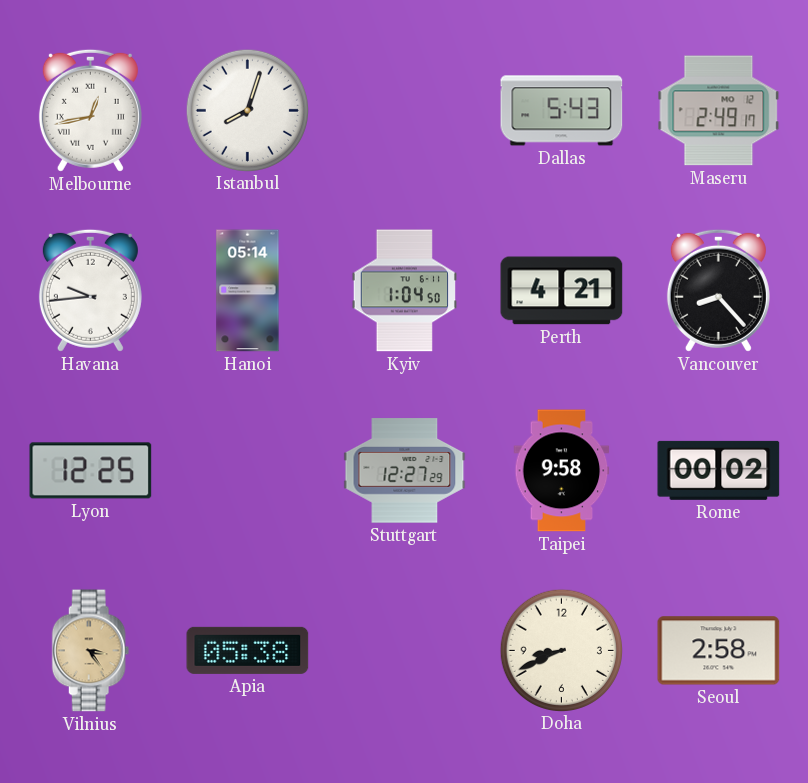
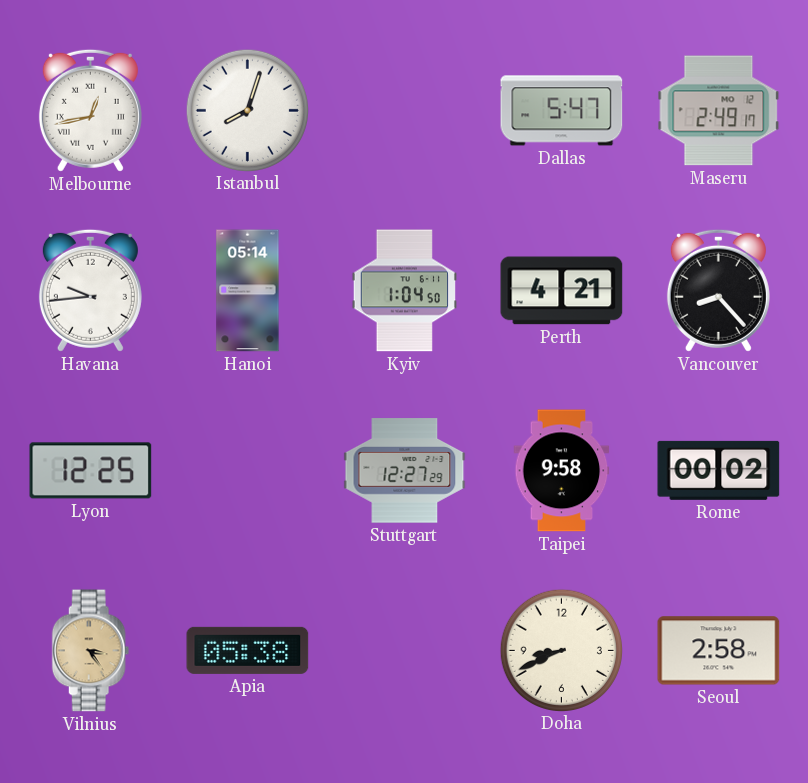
Dallas: 5:43 -> 5:47
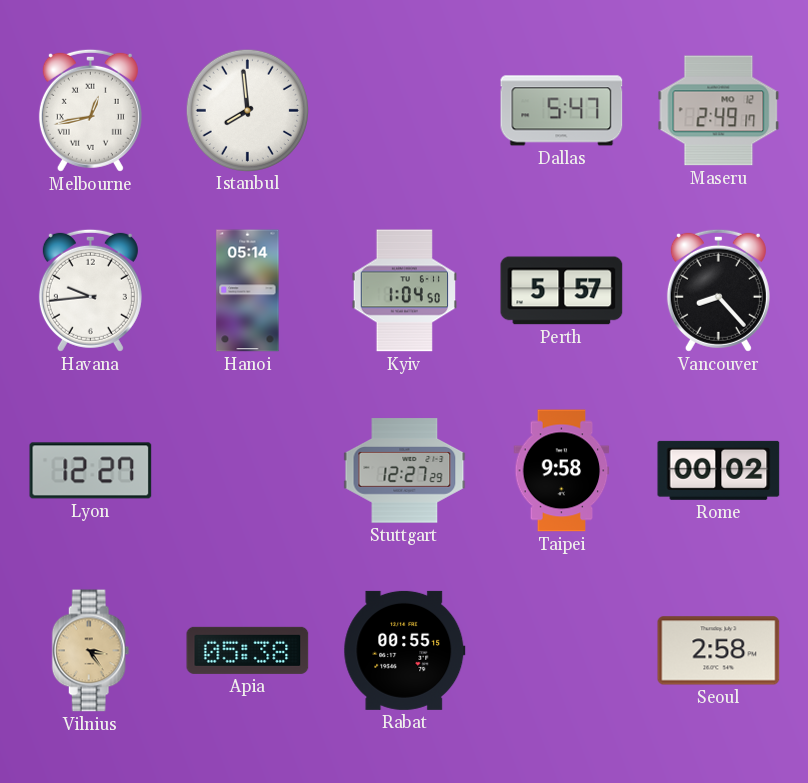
Istanbul: 8:03 -> 7:59
Perth: 4:21 -> 5:57
Lyon: 12:25 -> 12:27
Rabat: none -> 00:55
Doha: 8:41 -> none
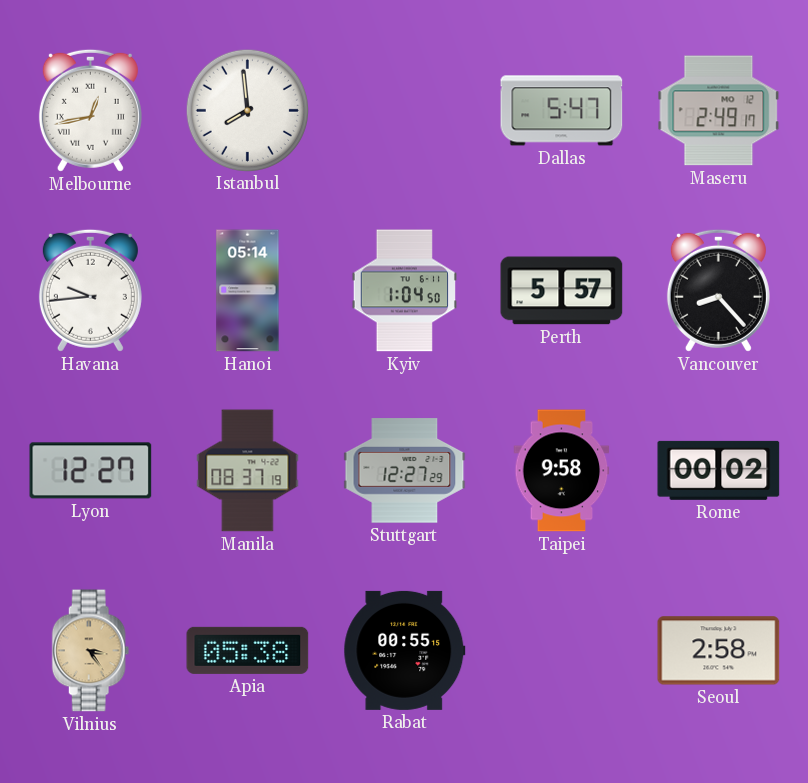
Manila: none -> 08:37
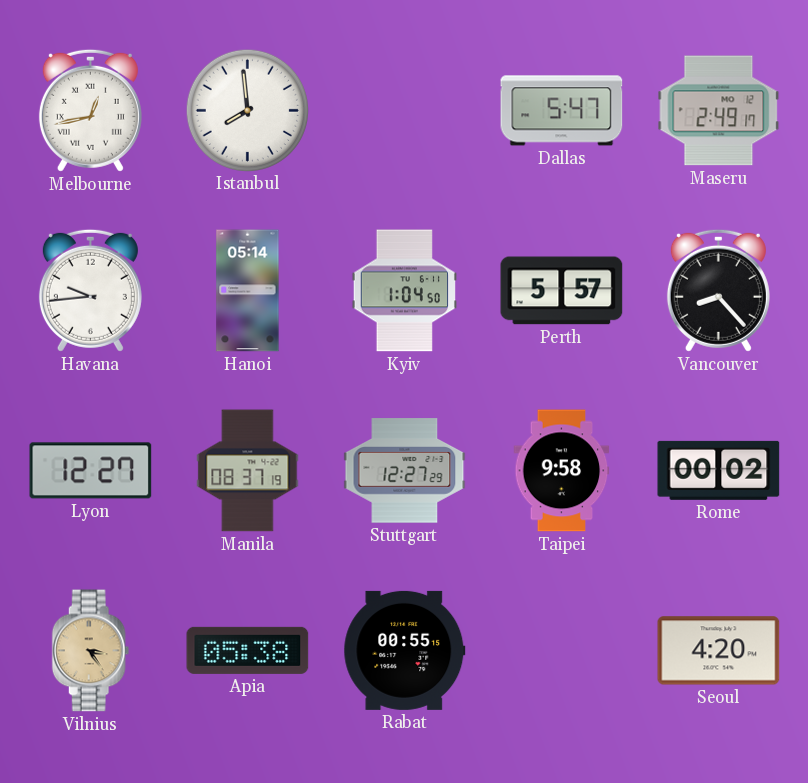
Seoul: 2:58 -> 4:20
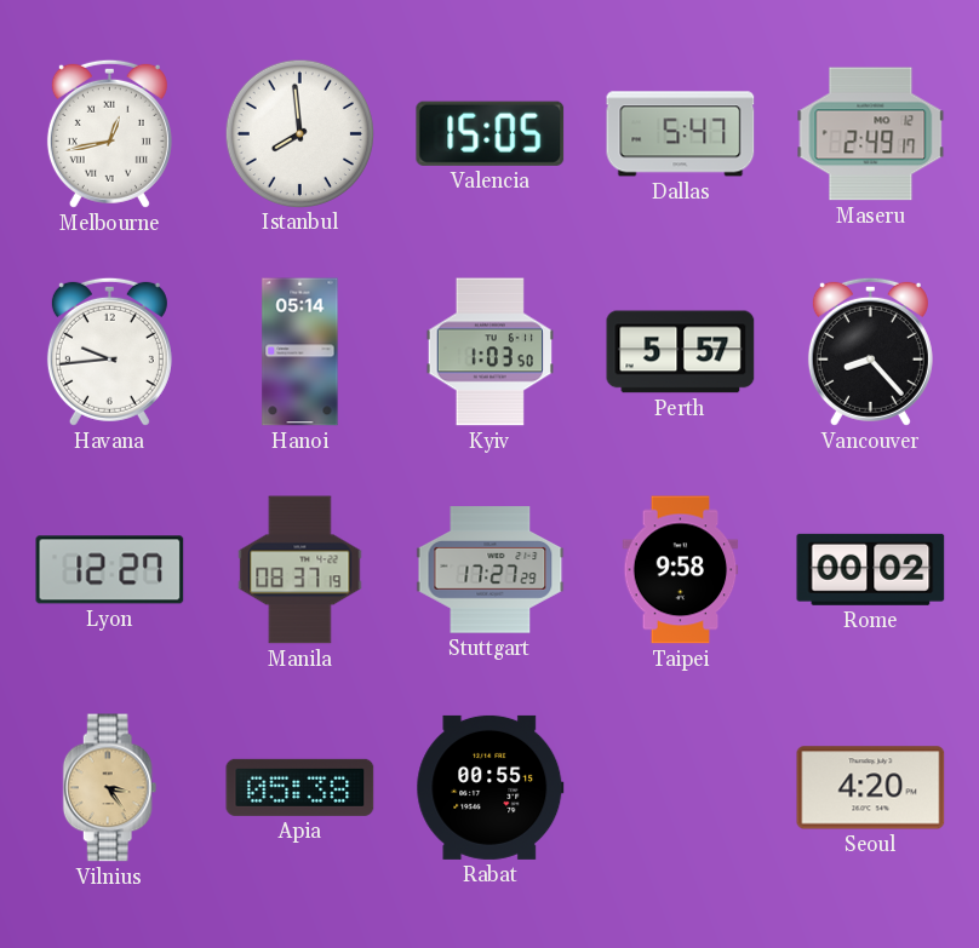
Valencia: none -> 15:05
Kyiv: 1:04 -> 1:03
Stuttgart: 12:27 -> 17:27
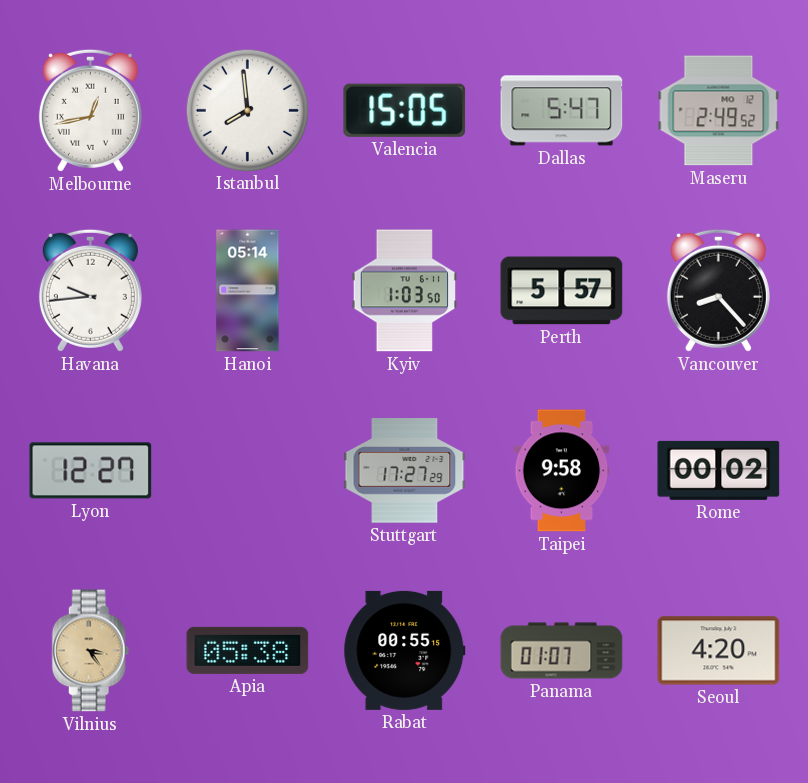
Maseru: 2:49:17 -> 2:49:52
Manila: 08:37 -> none
Panama: none -> 01:07
